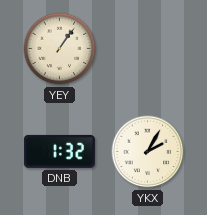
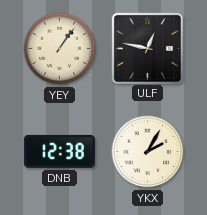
ULF: none -> 12:47
DNB: 1:32 -> 12:38
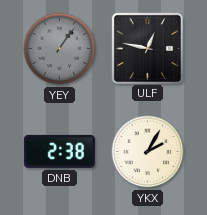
YEY dial: cream -> grey
DNB: 12:38 -> 2:38
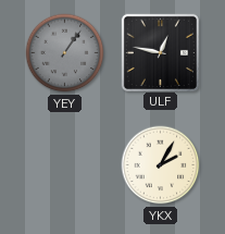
DNB: 2:38 -> none
